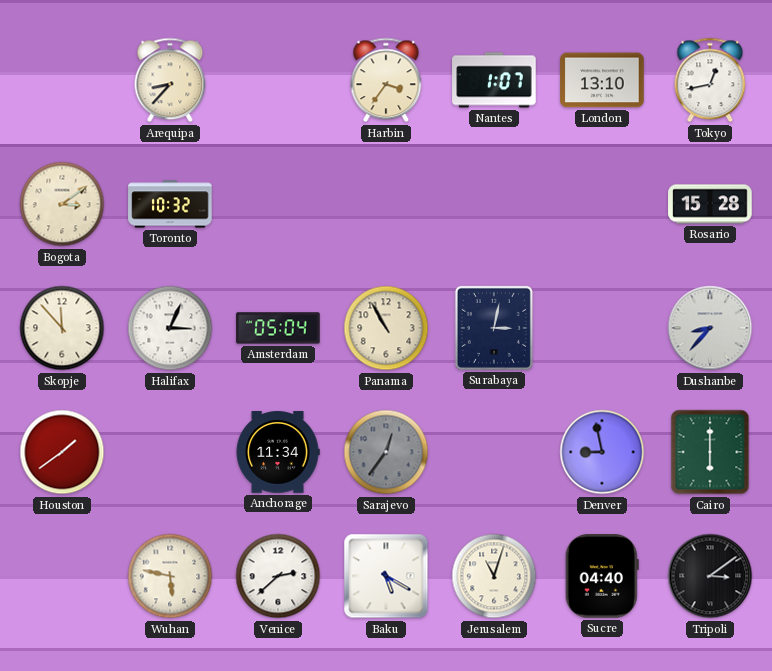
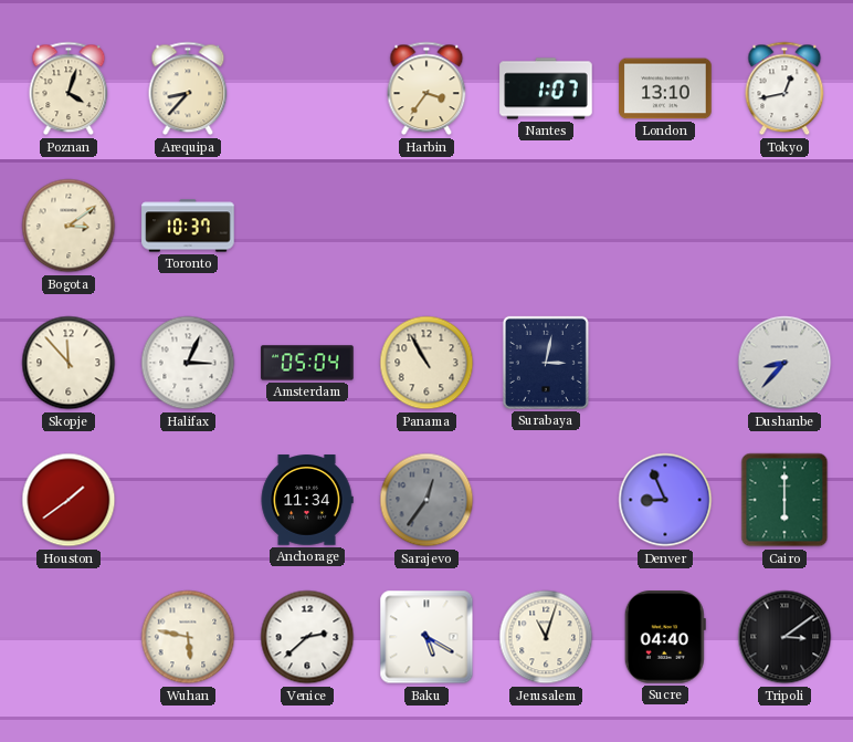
Poznan: none -> 4:03
Toronto: 10:32 -> 10:37
Rosario: 15:28 -> none
Denver: 8:58 -> 8:56
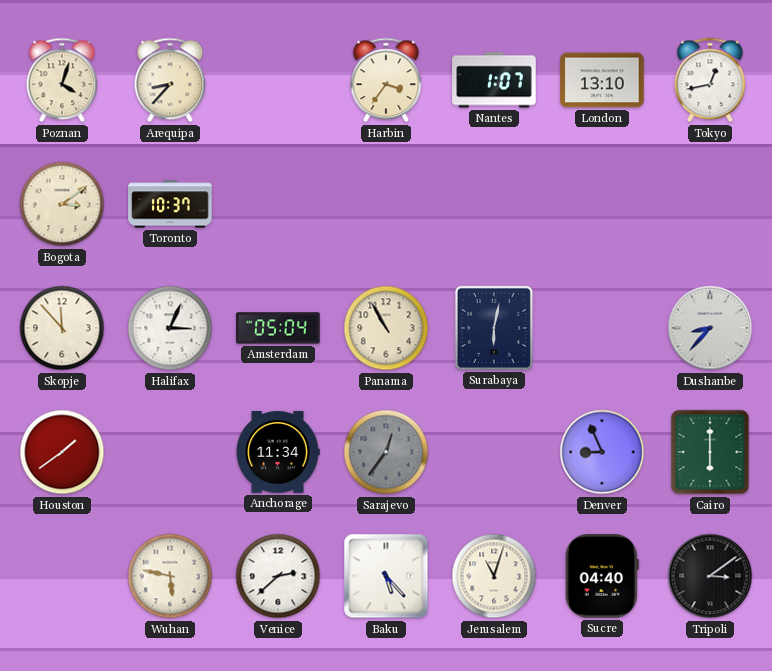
Surabaya: 3:02 -> 6:02
Baku: 5:20 -> 5:23
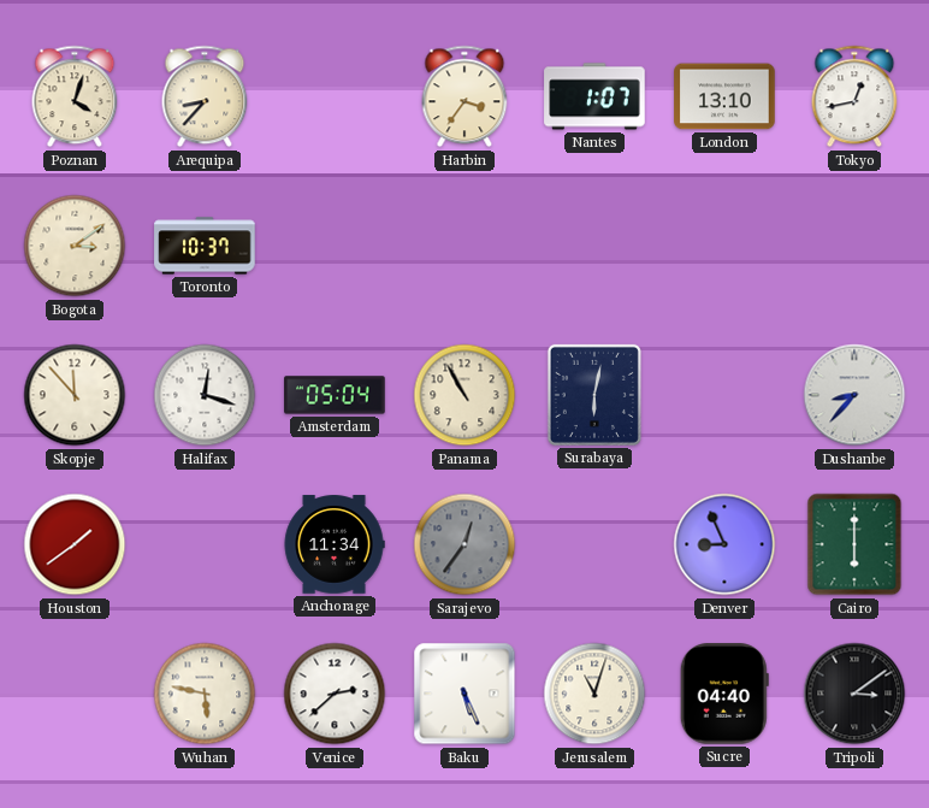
Halifax: 3:04 -> 12:18
Baku: 5:23 -> 5:26
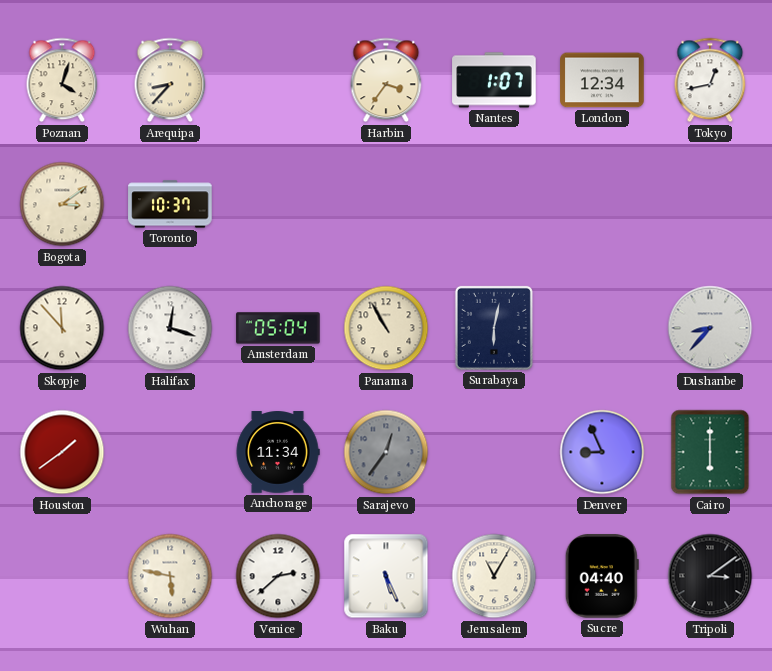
London: 13:10 -> 12:34
Jerusalem: 11:03 -> 11:05
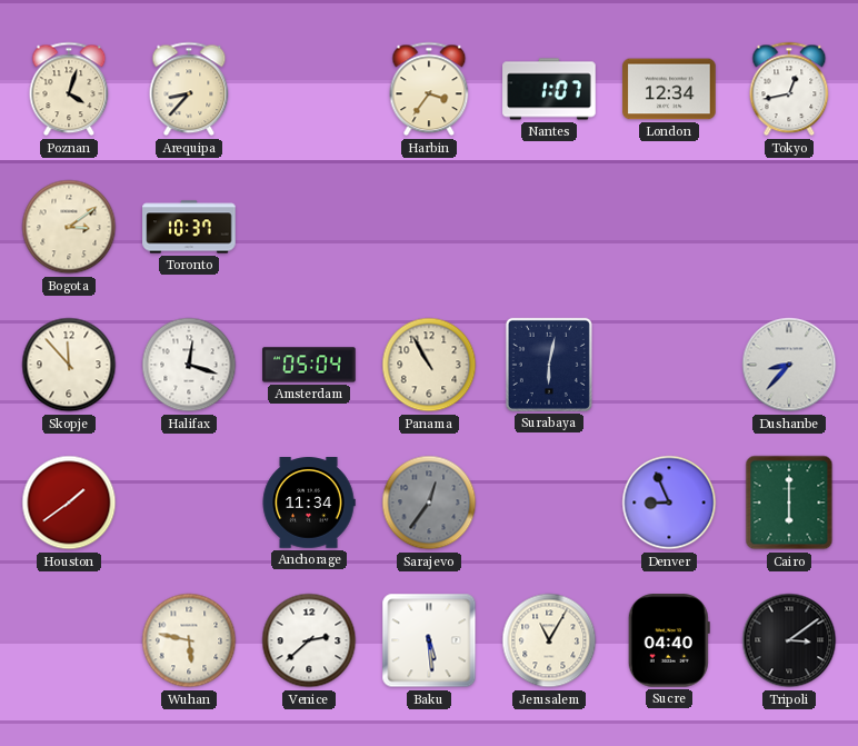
Baku: 5:26 -> 5:29
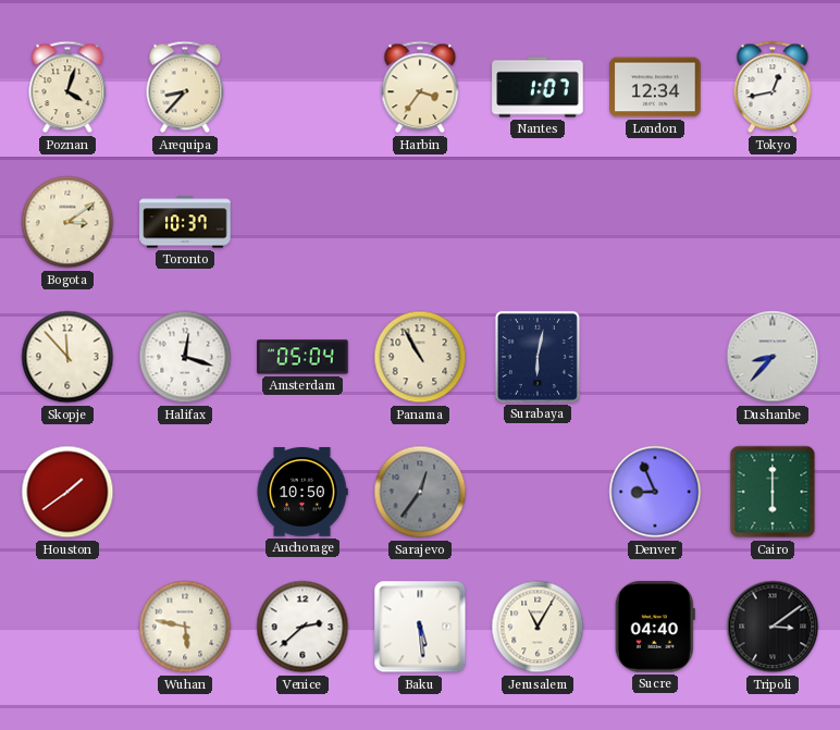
Anchorage: 11:34 -> 10:50
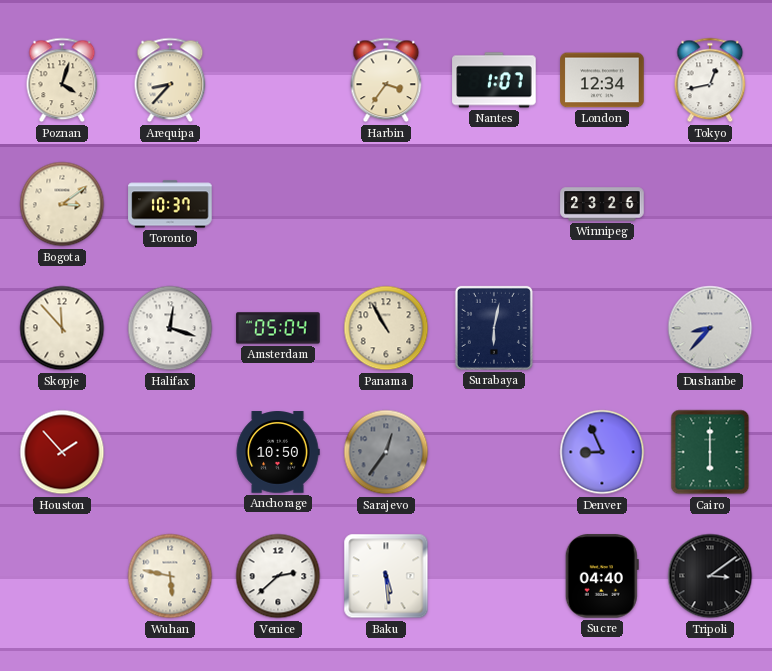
Winnipeg: none -> 23:26
Houston: 1:39 -> 1:53
Jerusalem: 11:05 -> none
